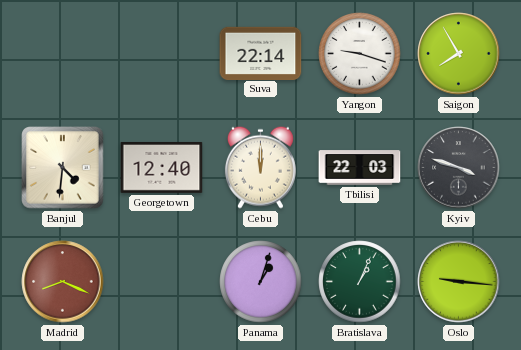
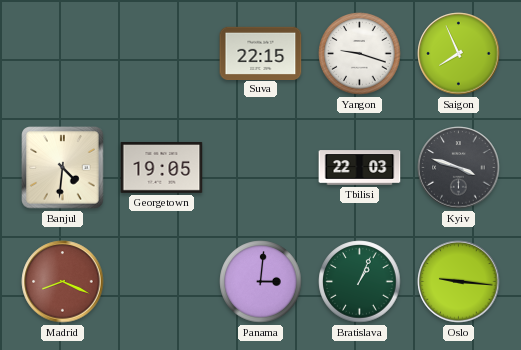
Suva: 22:14 -> 22:15
Saigon: 7:55 -> 7:56
Georgetown: 12:40 -> 19:05
Cebu: 12:00 -> none
Panama: 1:03 -> 3:01
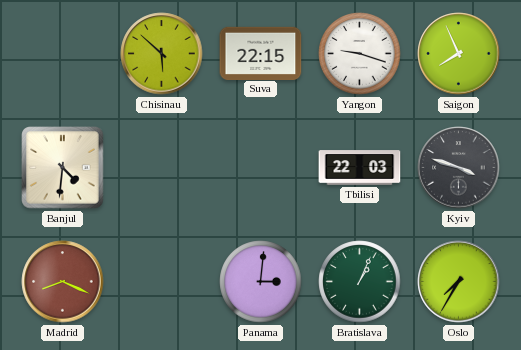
Chisinau: none -> 5:52
Georgetown: 19:05 -> none
Oslo: 9:16 -> 7:35
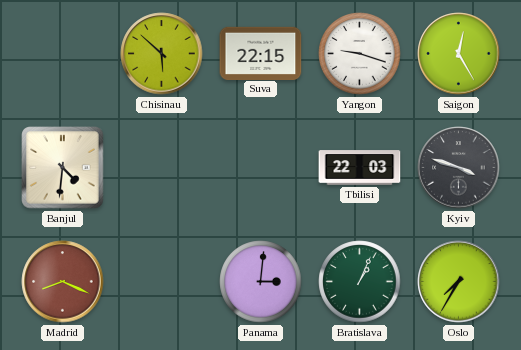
Saigon: 7:56 -> 12:25
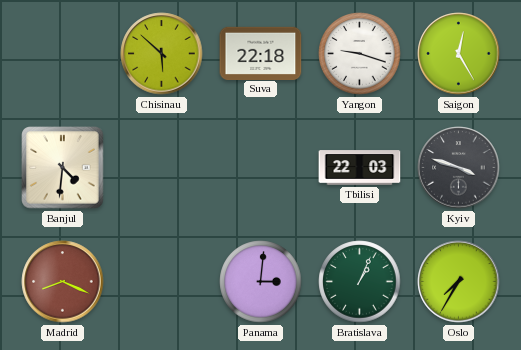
Suva: 22:15 -> 22:18
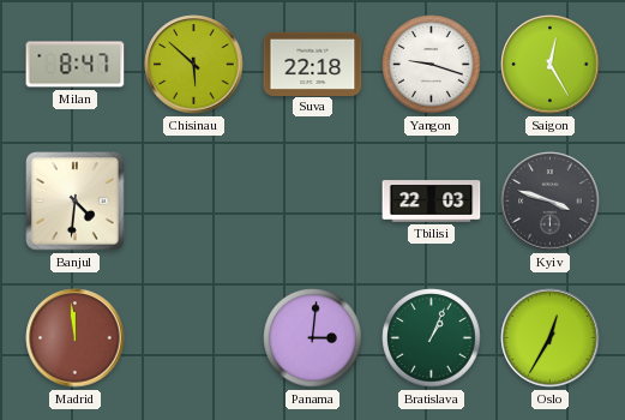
Milan: none -> 8:47
Madrid: 8:19 -> 11:59
Oslo: 7:35 -> 12:35
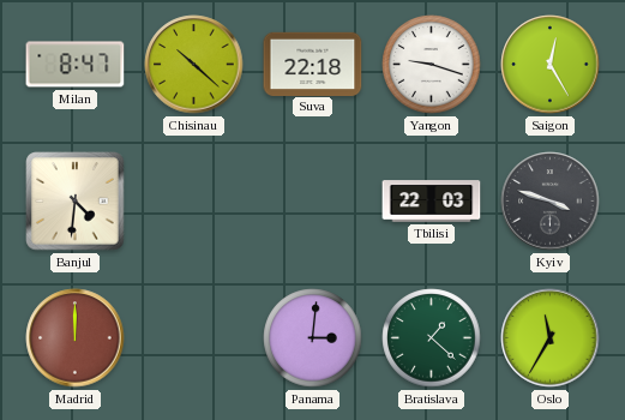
Chisinau: 5:52 -> 10:22
Madrid: 11:59 -> 12:00
Bratislava: 1:04 -> 1:22
Oslo: 12:35 -> 11:35
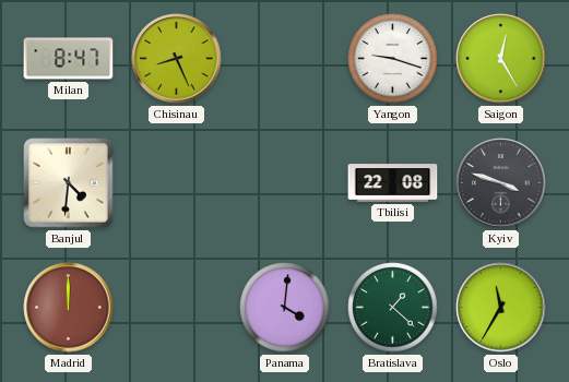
Chisinau: 10:22 -> 8:26
Suva: 22:18 -> none
Tbilisi: 22:03 -> 22:08
Panama: 3:01 -> 4:01
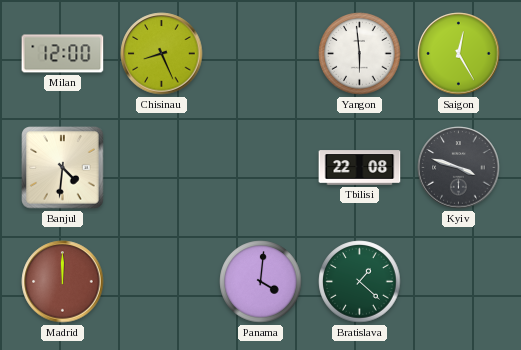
Milan: 8:47 -> 12:00
Yangon: 9:18 -> 5:59
Oslo: 11:35 -> none
